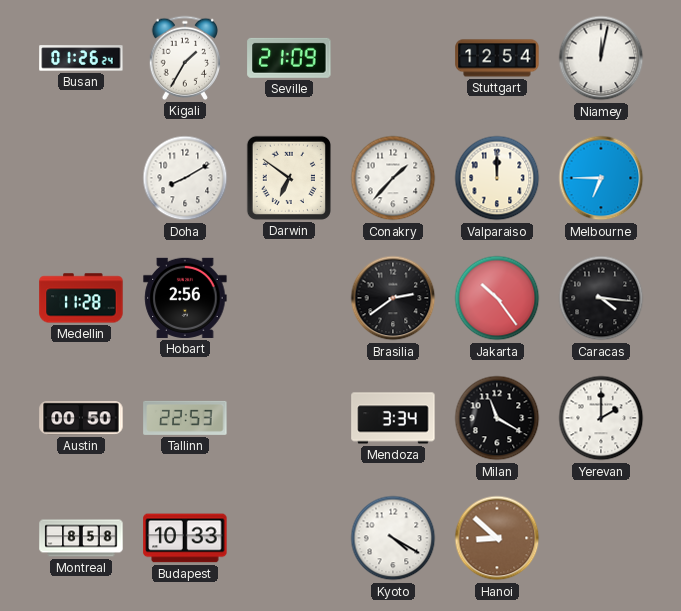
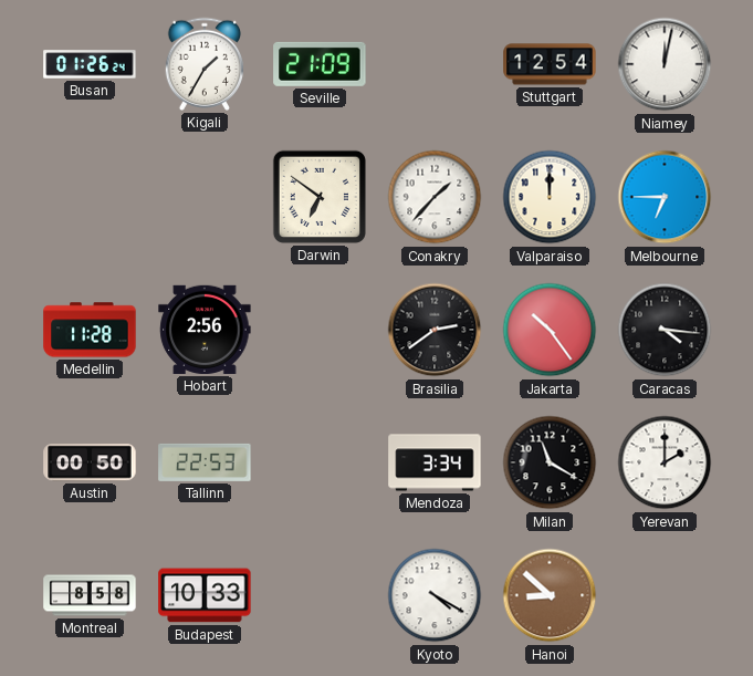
Doha: 8:10 -> none
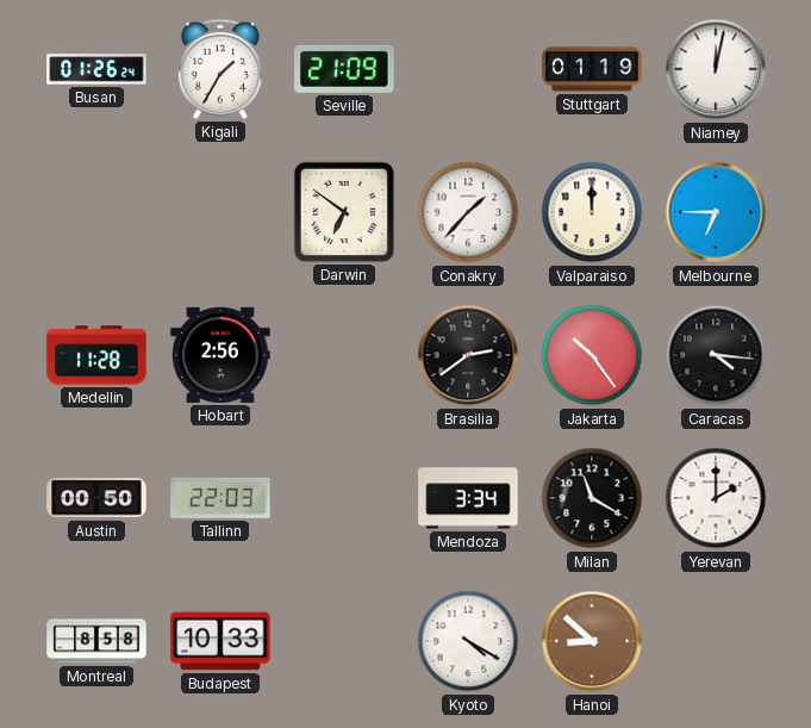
Stuttgart: 12:54 -> 01:19
Tallinn: 22:53 -> 22:03
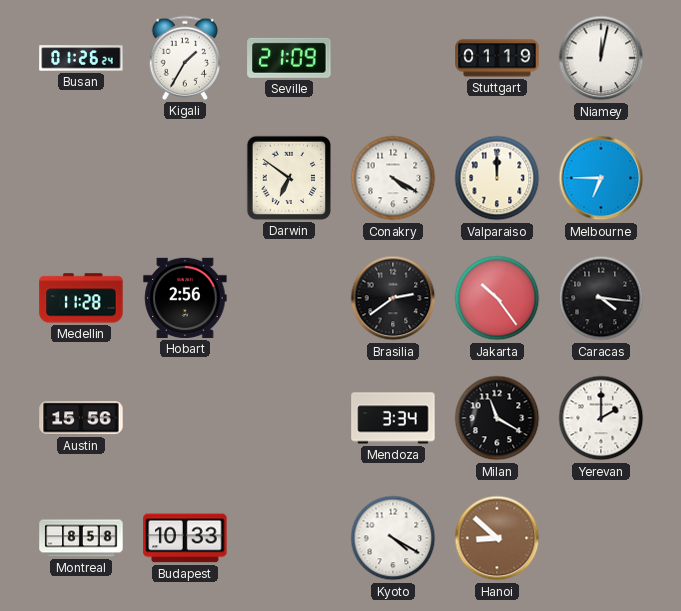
Conakry: 1:37 -> 4:20
Austin: 00:50 -> 15:56
Tallinn: 22:03 -> none
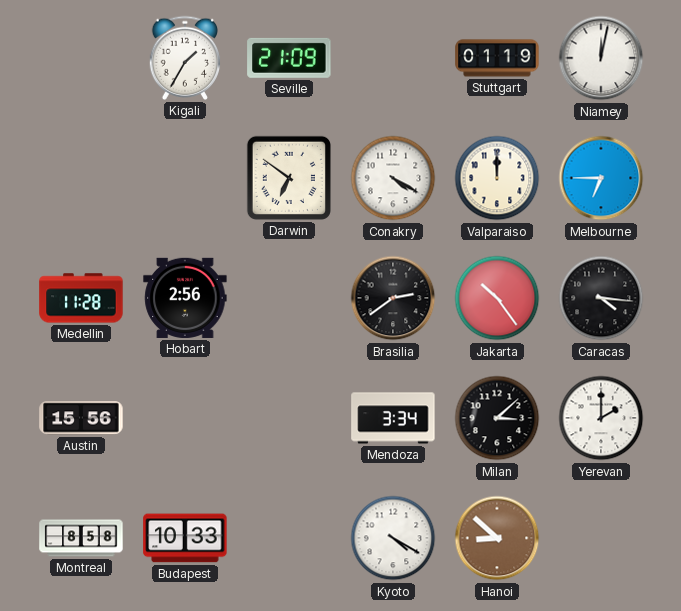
Busan: 01:26 -> none
Milan: 11:20 -> 3:08
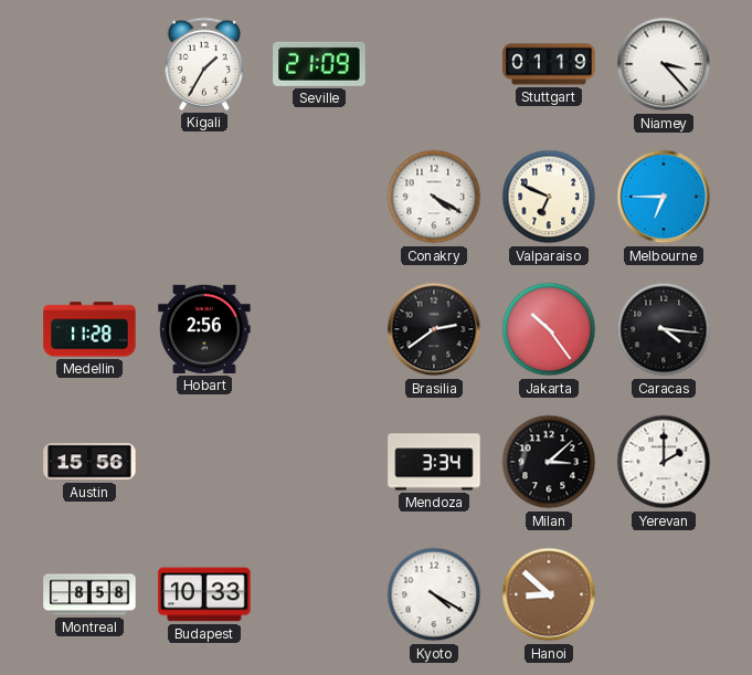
Niamey: 12:02 -> 3:23
Darwin: 6:51 -> none
Valparaiso: 12:00 -> 6:49
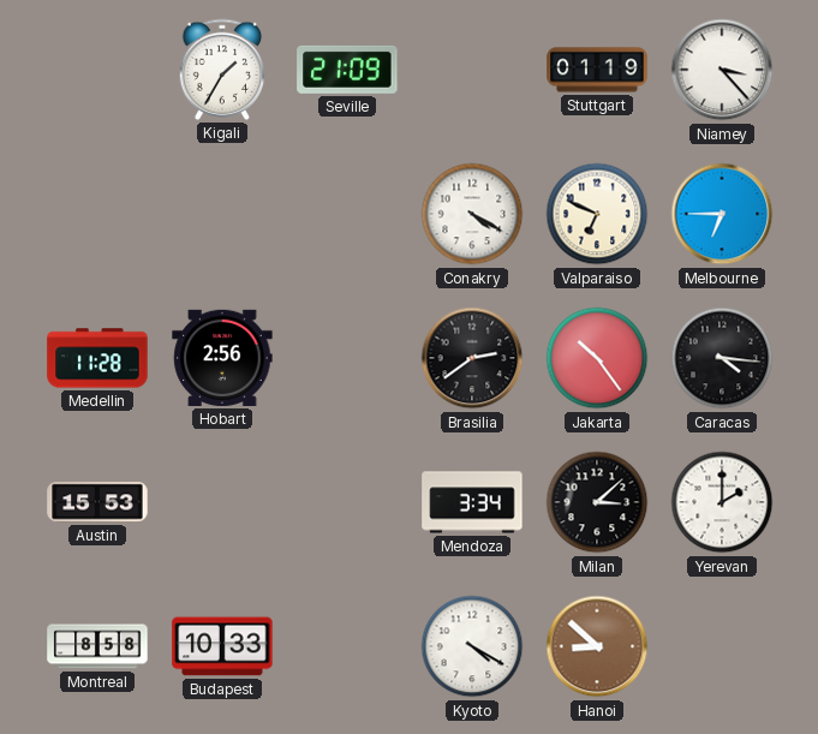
Austin: 15:56 -> 15:53
